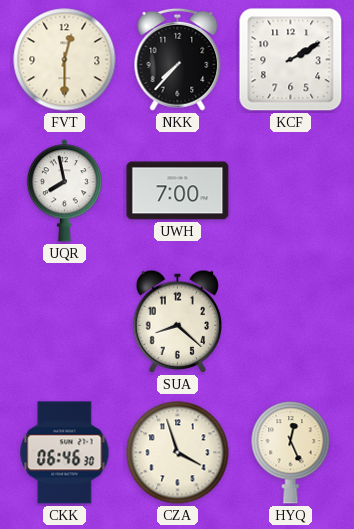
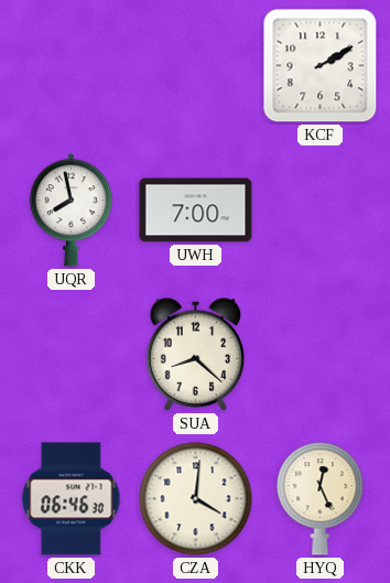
FVT: 12:30 -> none
NKK: 7:37 -> none
CZA: 3:57 -> 4:01
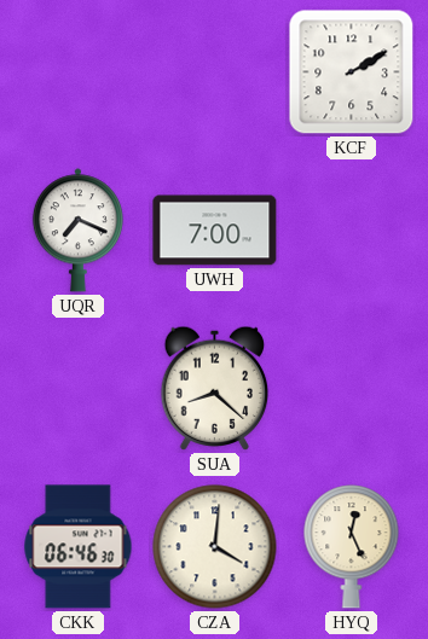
UQR: 7:58 -> 7:19
